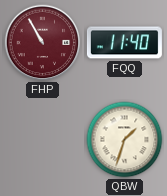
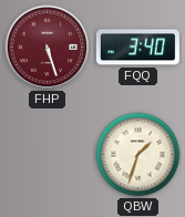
FHP: 10:55 -> 5:27
FQQ: 11:40 -> 3:40
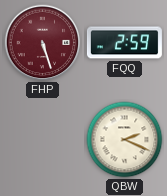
FQQ: 3:40 -> 2:59
QBW: 1:33 -> 2:19
